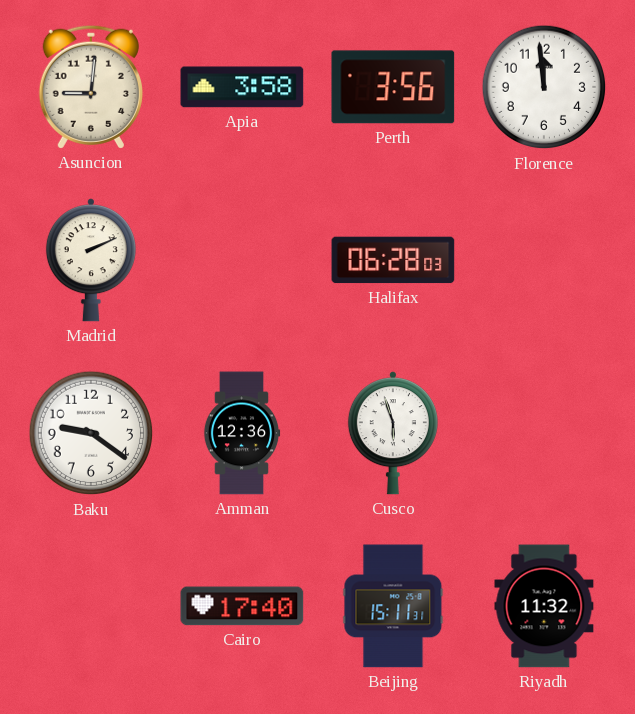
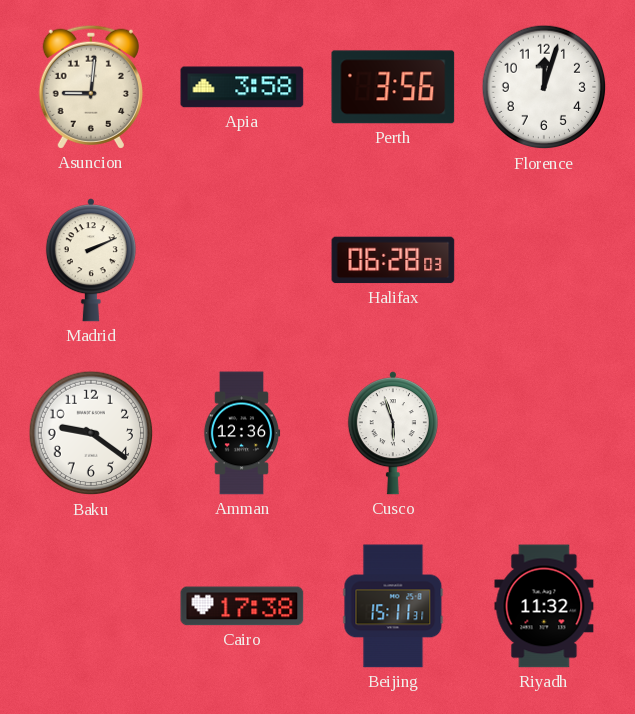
Florence: 11:59 -> 12:03
Cairo: 17:40 -> 17:38
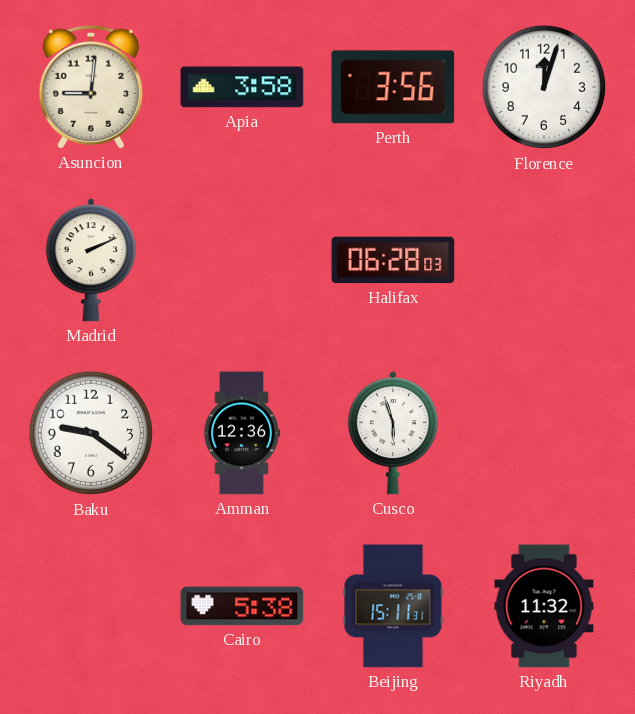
Cairo: 17:38 -> 5:38
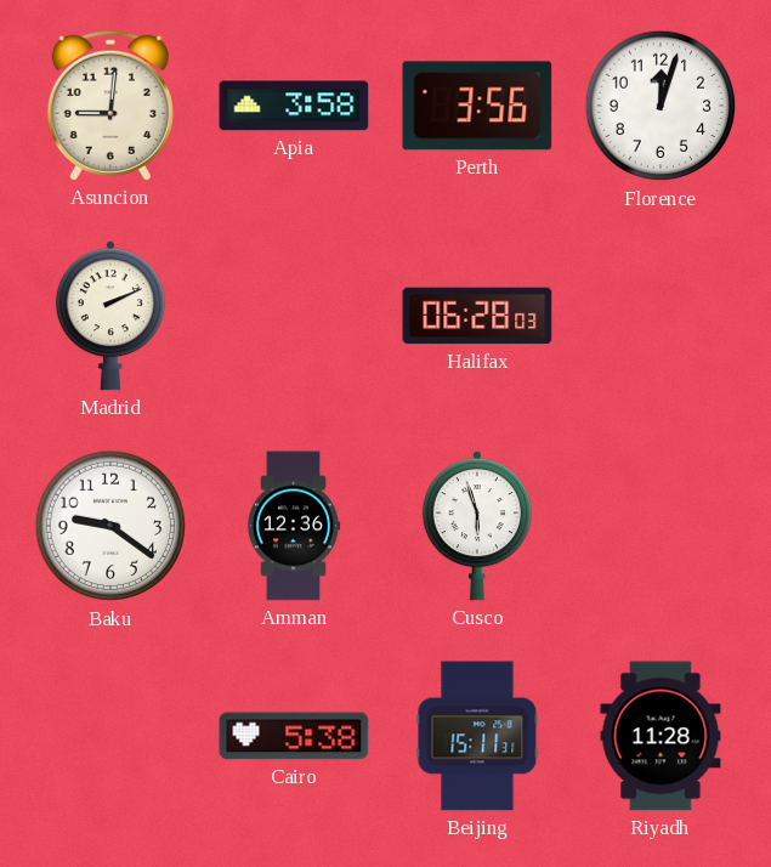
Riyadh: 11:32 -> 11:28
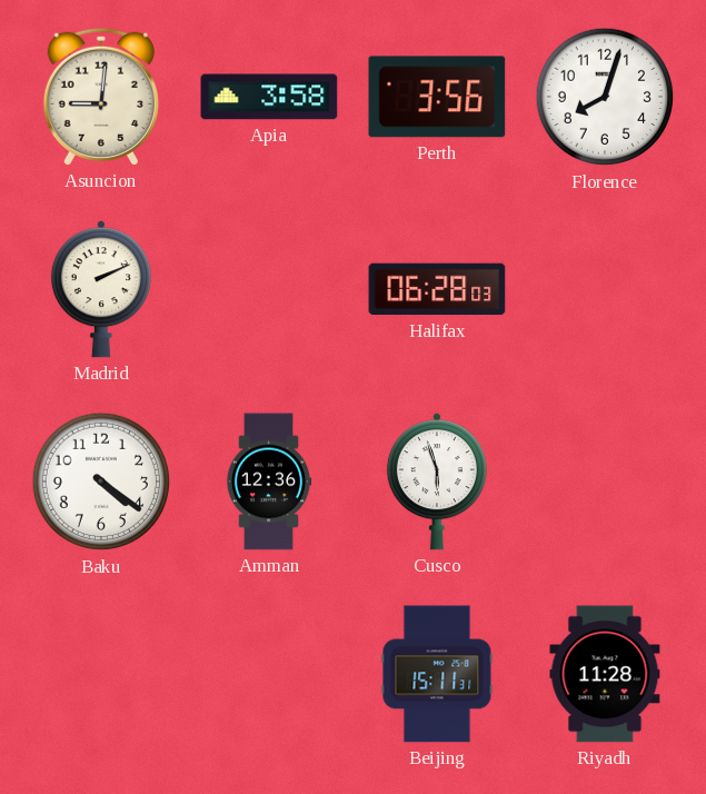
Florence: 12:03 -> 8:03
Baku: 9:21 -> 4:21
Cairo: 5:38 -> none
